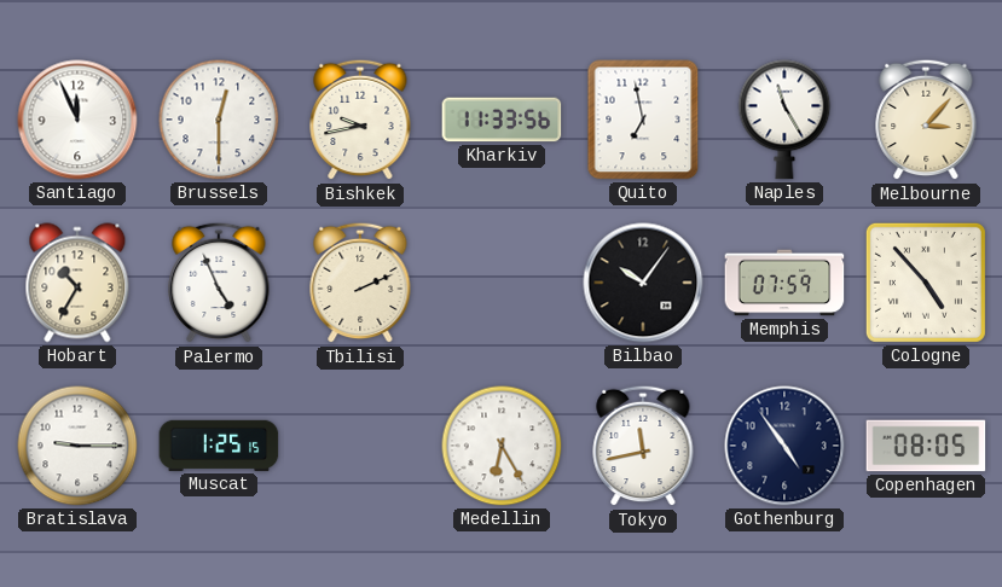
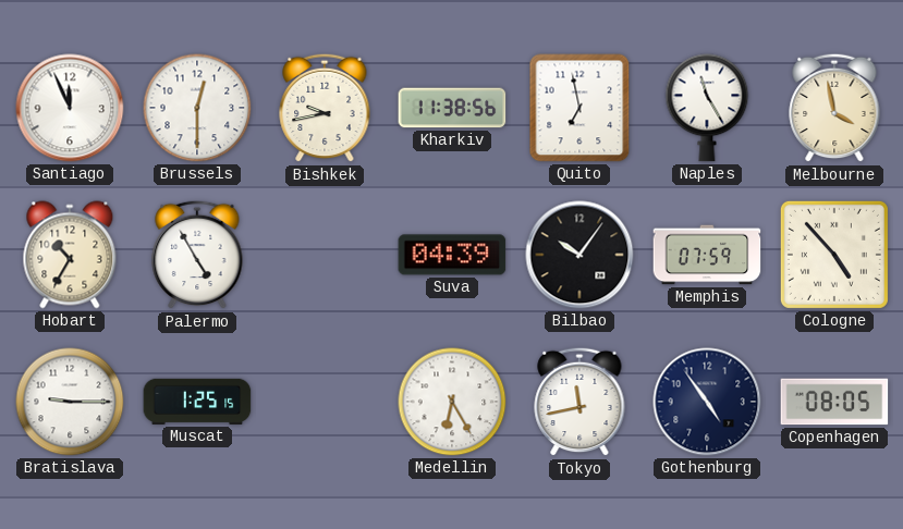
Kharkiv: 11:33 -> 11:38
Melbourne: 3:07 -> 3:58
Palermo: 4:56 -> 4:55
Tbilisi: 2:11 -> none
Suva: none -> 04:39
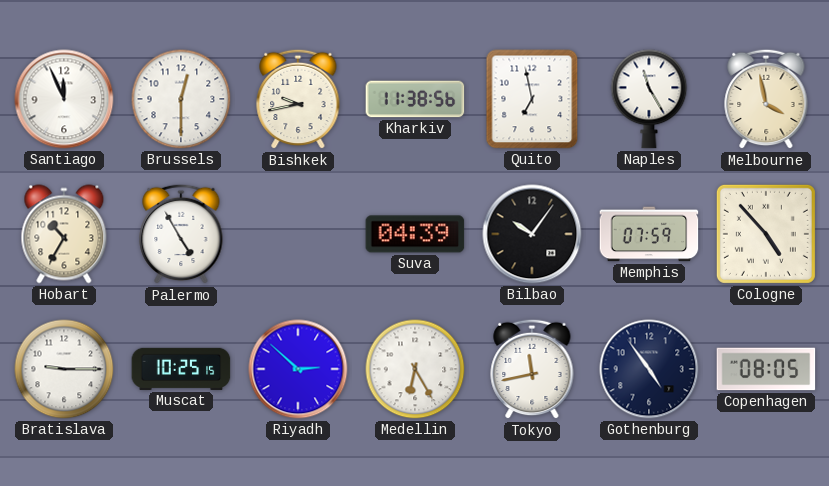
Muscat: 1:25 -> 10:25
Riyadh: none -> 2:52
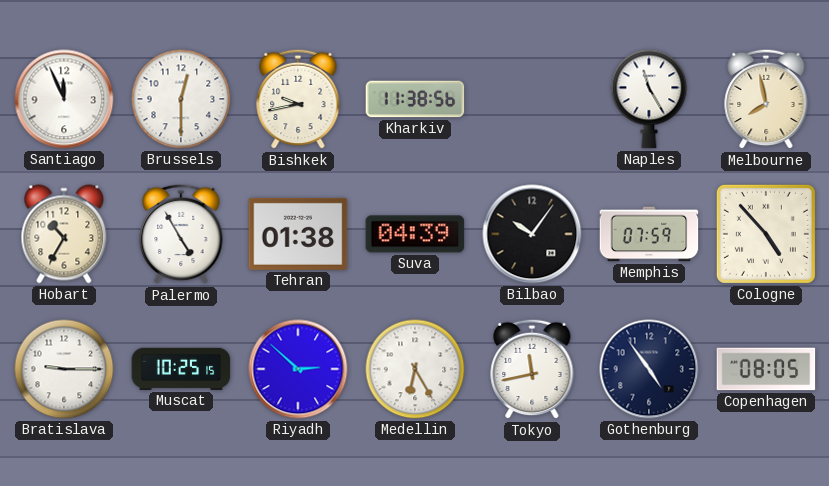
Quito: 6:58 -> none
Melbourne: 3:58 -> 7:58
Tehran: none -> 01:38
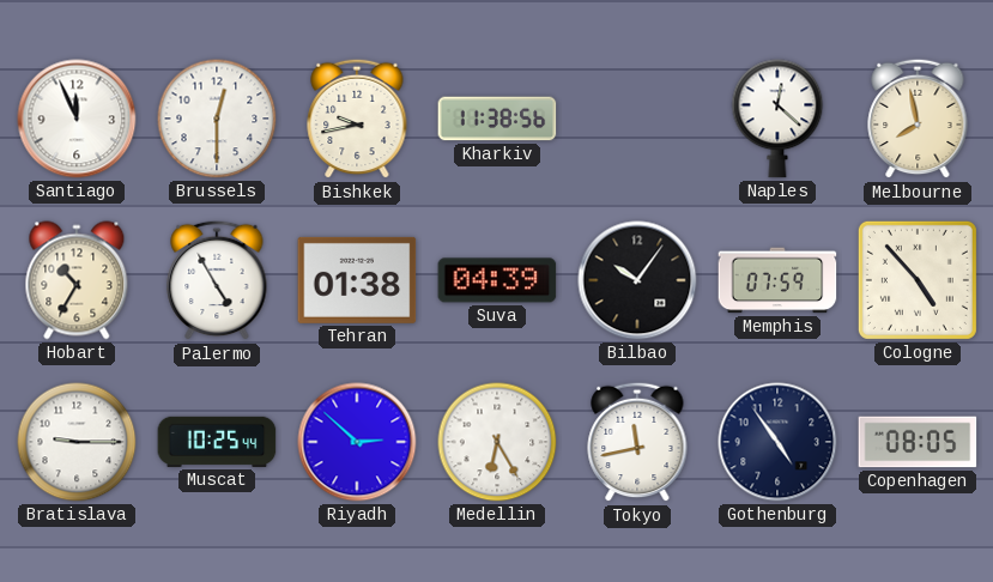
Naples: 11:25 -> 12:22
Muscat: 10:25:15 -> 10:25:44
